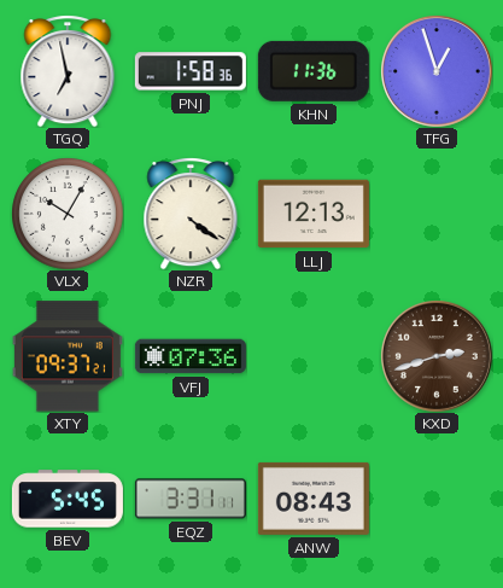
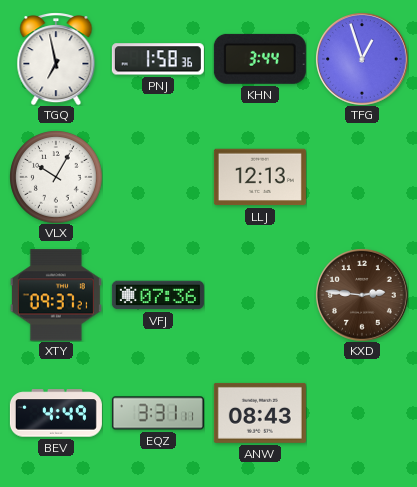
KHN: 11:36 -> 3:44
NZR: 4:21 -> none
KXD: 2:42 -> 2:46
BEV: 5:45 -> 4:49
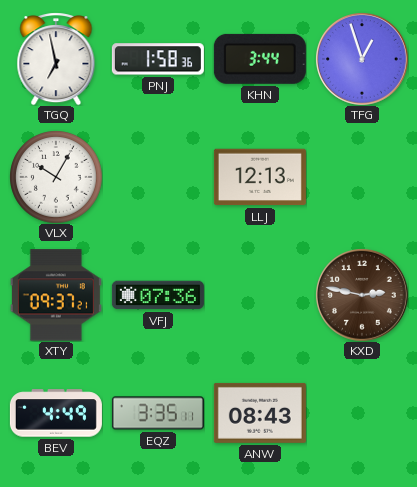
KXD: 2:46 -> 2:47
EQZ: 3:31 -> 3:35
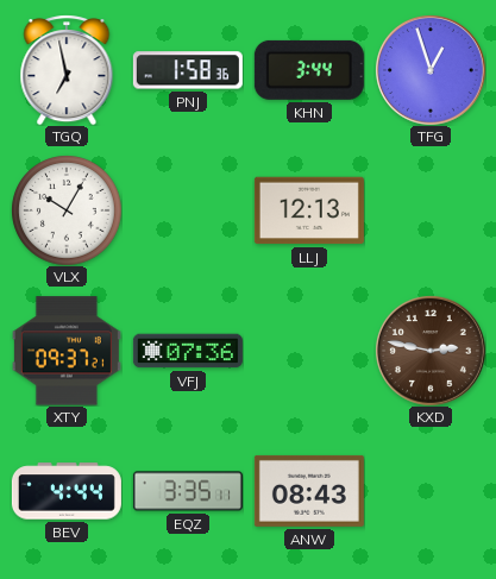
BEV: 4:49 -> 4:44
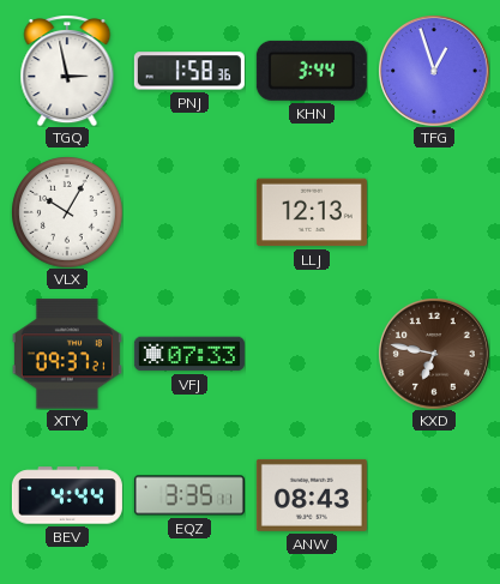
TGQ: 6:58 -> 2:58
VFJ: 07:36 -> 07:33
KXD: 2:47 -> 6:47
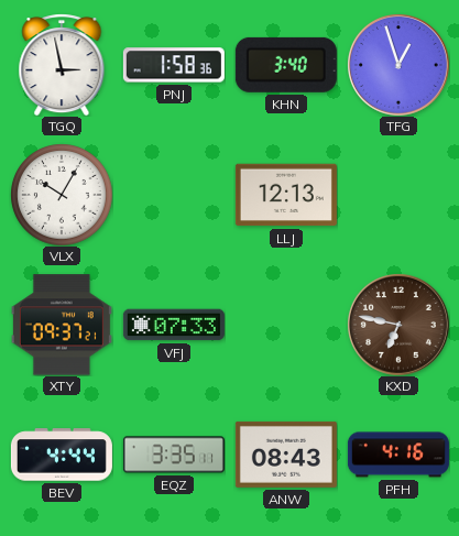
KHN: 3:44 -> 3:40
PFH: none -> 4:16
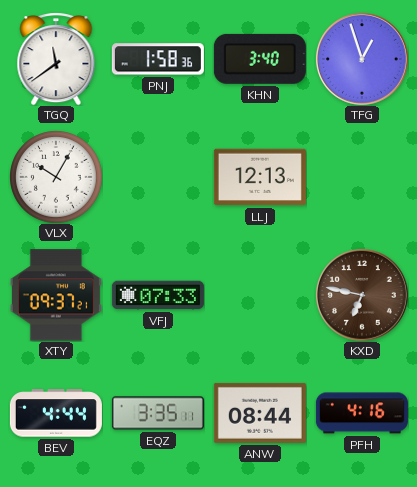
TGQ: 2:58 -> 11:39
ANW: 08:43 -> 08:44
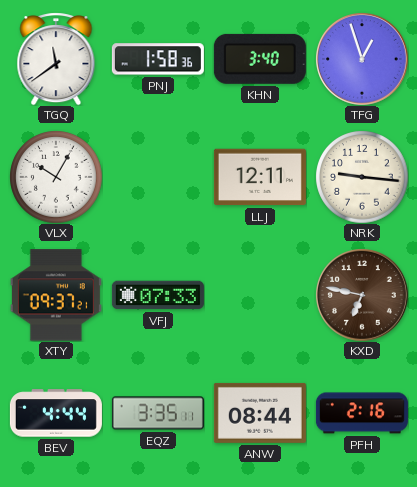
LLJ: 12:13 -> 12:11
NRK: none -> 9:16
PFH: 4:16 -> 2:16
